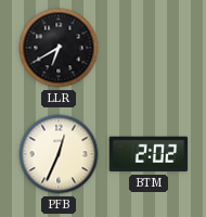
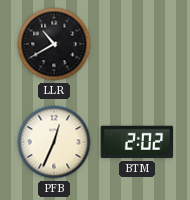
LLR: 6:40 -> 10:40
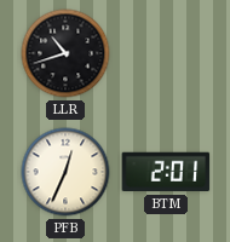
LLR: 10:40 -> 10:42
BTM: 2:02 -> 2:01
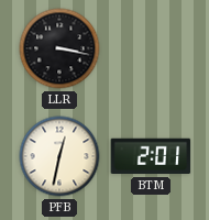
LLR: 10:42 -> 3:17
PFB: 12:34 -> 12:32
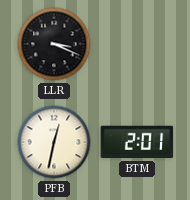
LLR: 3:17 -> 3:19
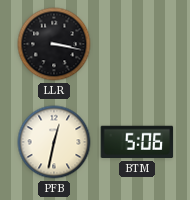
LLR: 3:19 -> 3:17
BTM: 2:01 -> 5:06
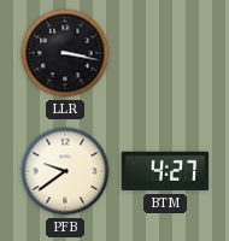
PFB: 12:32 -> 9:39
BTM: 5:06 -> 4:27
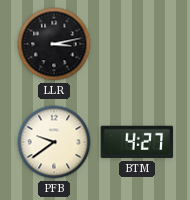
LLR: 3:17 -> 3:13
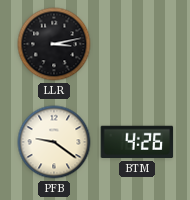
PFB: 9:39 -> 9:21
BTM: 4:27 -> 4:26
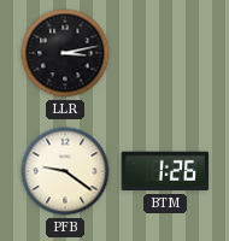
BTM: 4:26 -> 1:26
